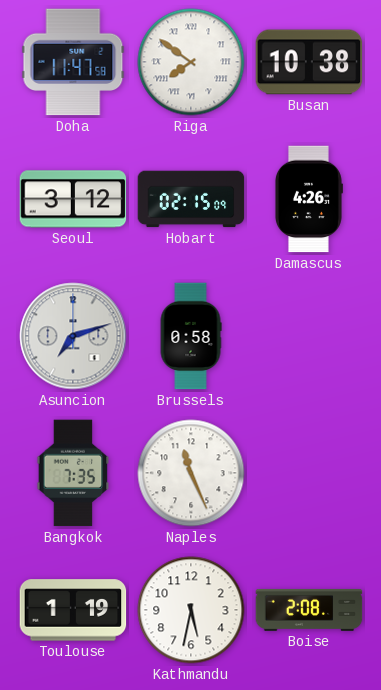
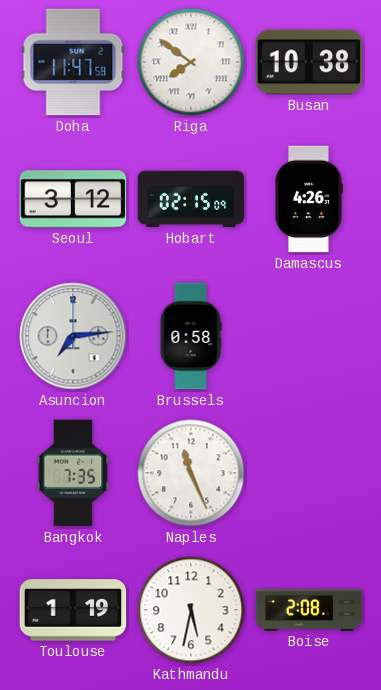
Asuncion: 7:12 -> 7:14
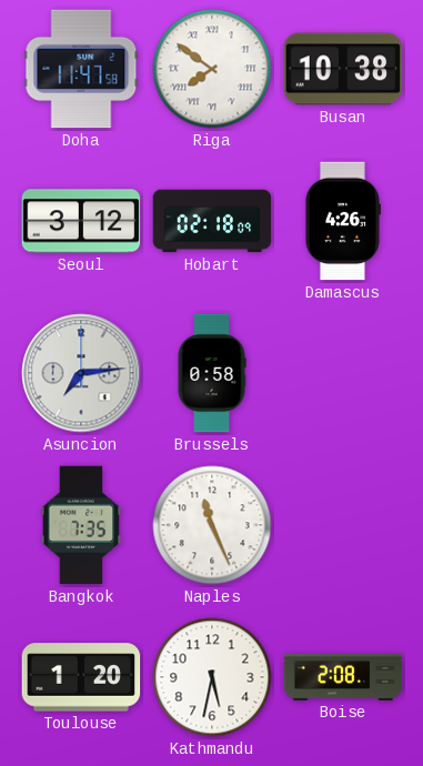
Hobart: 02:15 -> 02:18
Toulouse: 1:19 -> 1:20
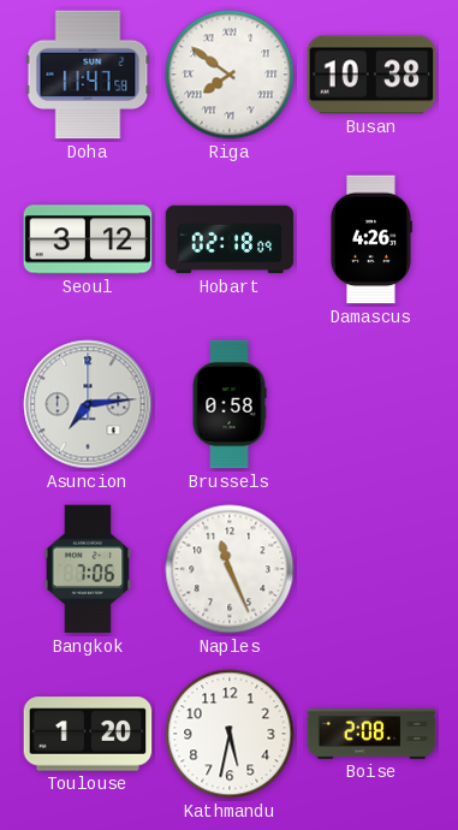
Bangkok: 7:35 -> 7:06
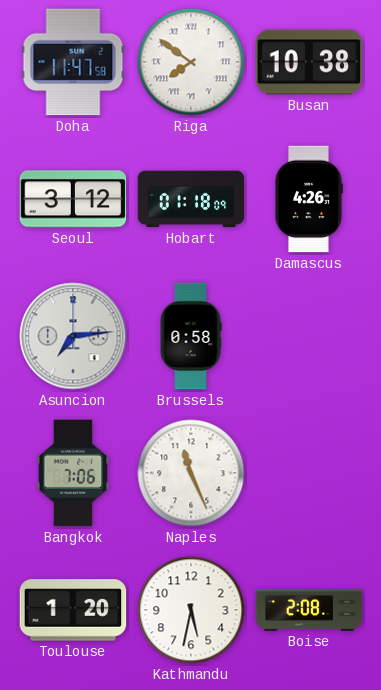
Hobart: 02:18 -> 01:18
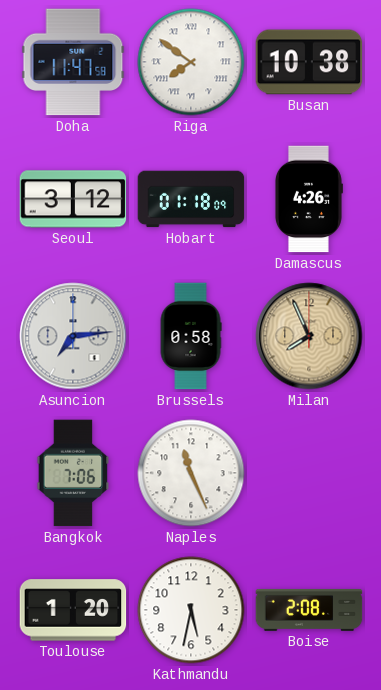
Milan: none -> 7:56
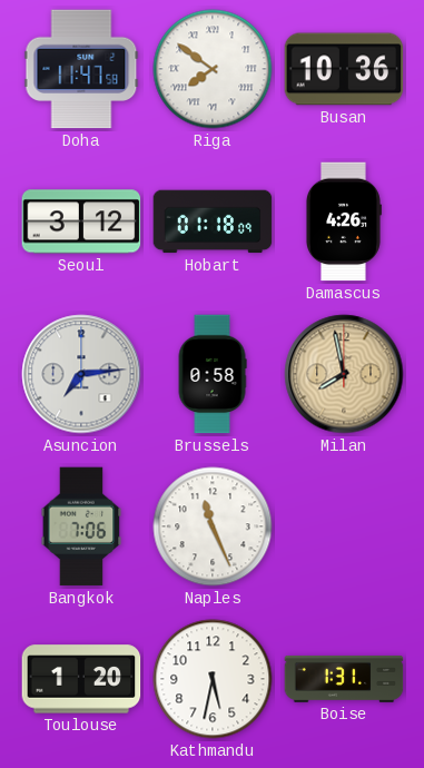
Busan: 10:38 -> 10:36
Milan: 7:56 -> 7:58
Boise: 2:08 -> 1:31
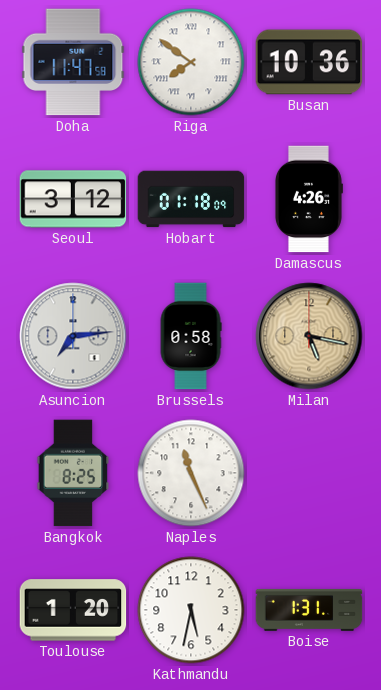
Milan: 7:58 -> 5:17
Bangkok: 7:06 -> 8:25
